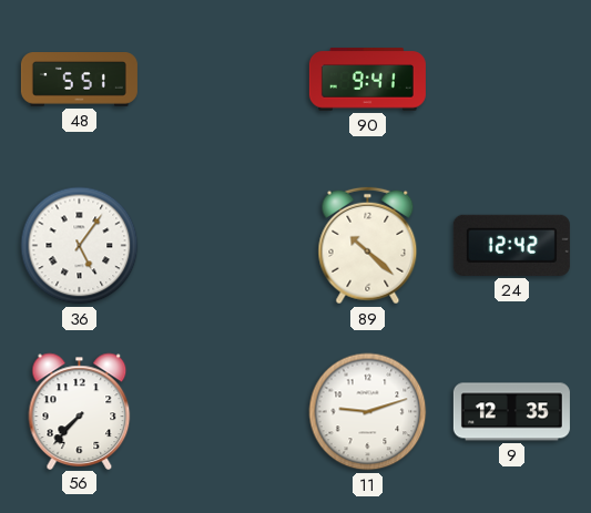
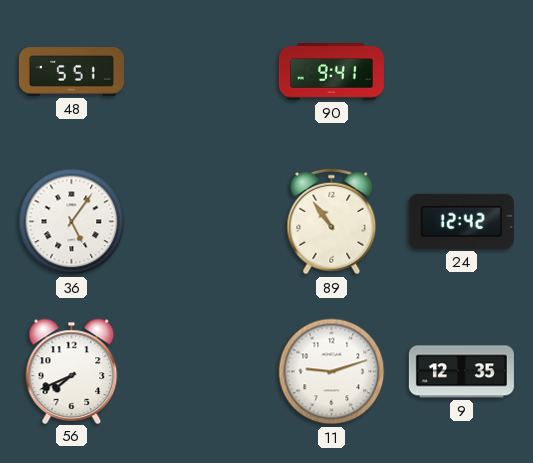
89: 10:22 -> 10:54
56: 7:37 -> 7:41
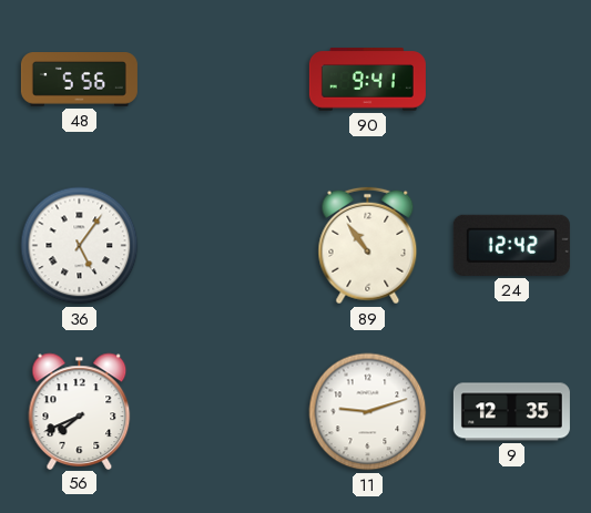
48: 5:51 -> 5:56
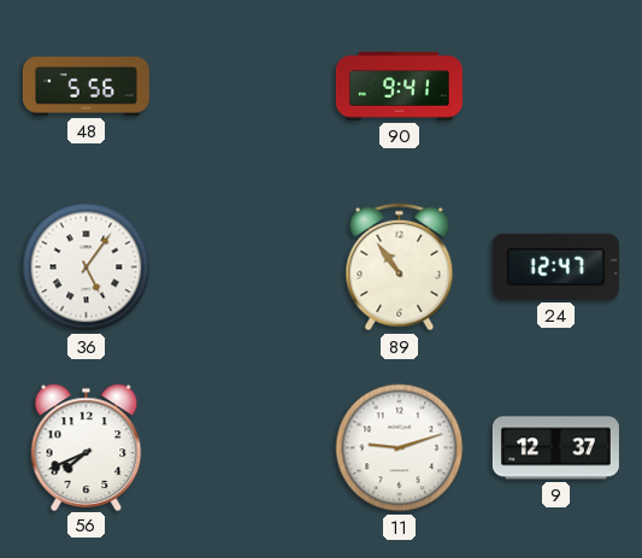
24: 12:42 -> 12:47
9: 12:35 -> 12:37
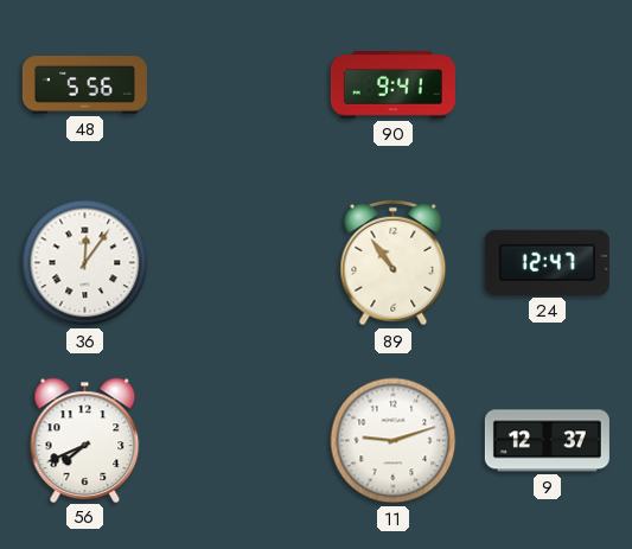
36: 5:06 -> 12:06
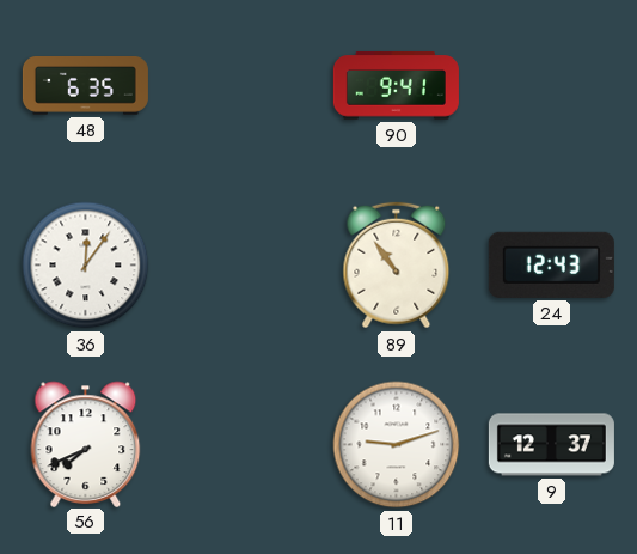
48: 5:56 -> 6:35
24: 12:47 -> 12:43
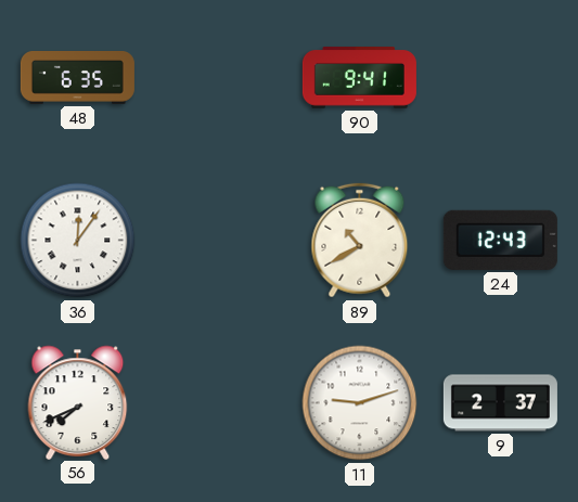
89: 10:54 -> 10:40
9: 12:37 -> 2:37
